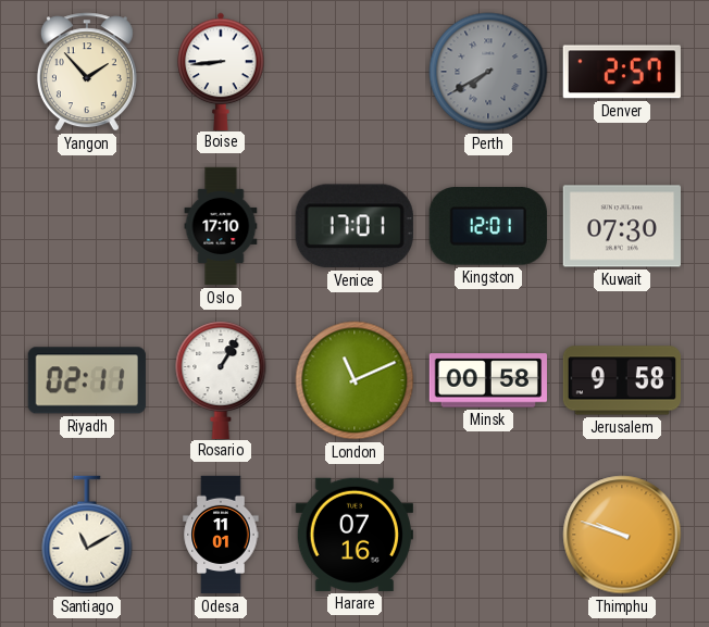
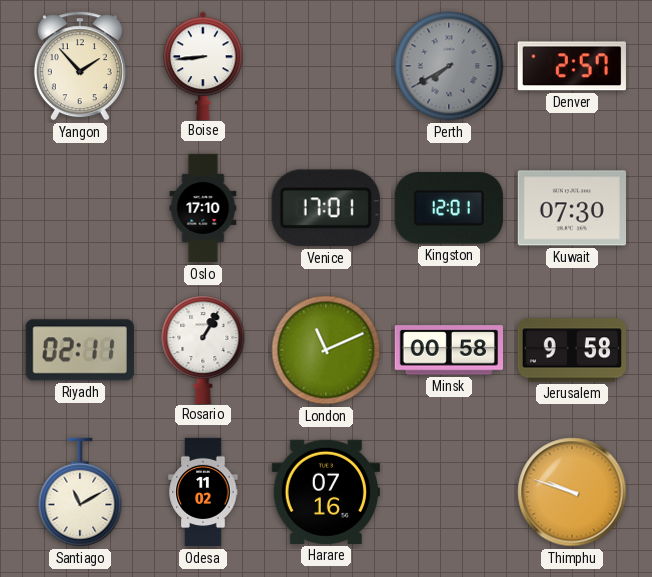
Odesa: 11:01 -> 11:02
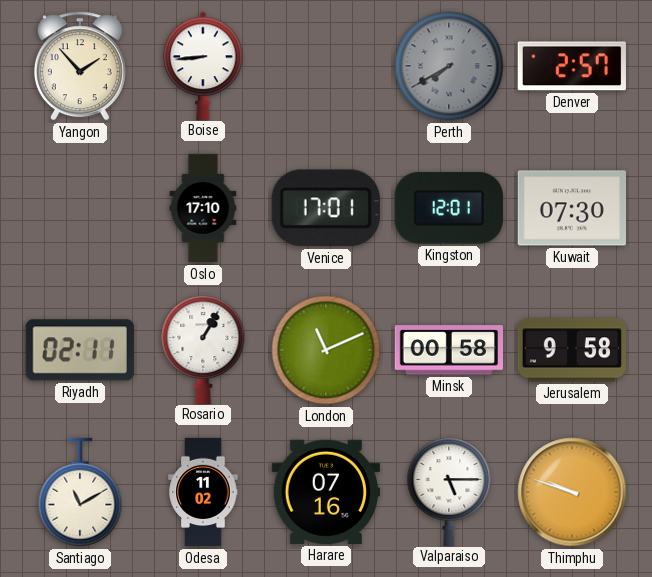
Valparaiso: none -> 5:15
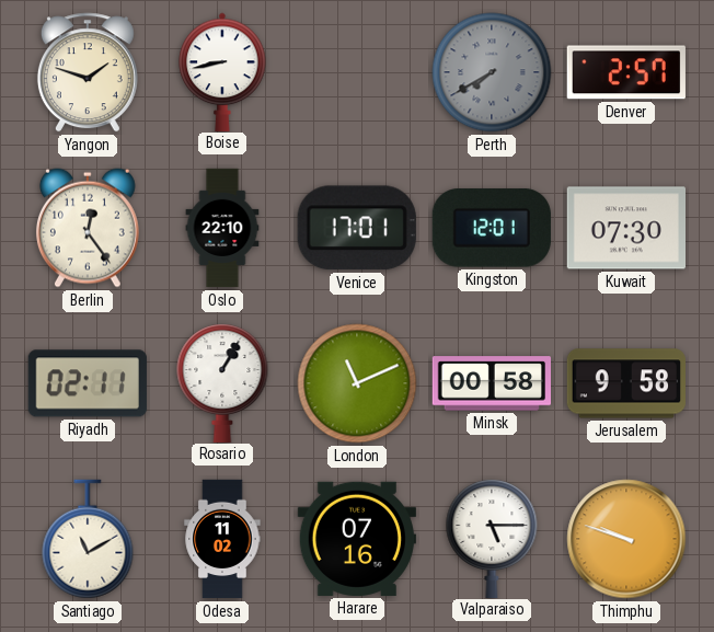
Yangon: 1:53 -> 1:48
Boise: 8:44 -> 8:43
Berlin: none -> 12:24
Oslo: 17:10 -> 22:10
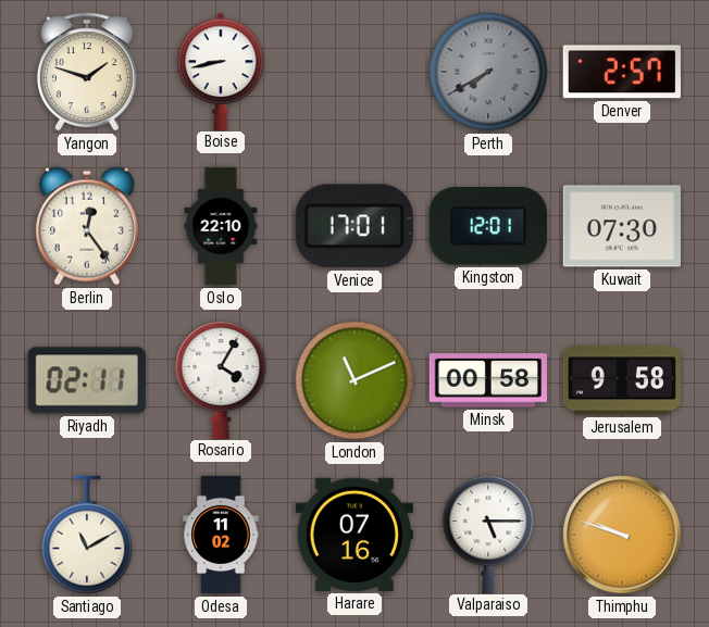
Rosario: 1:05 -> 4:05
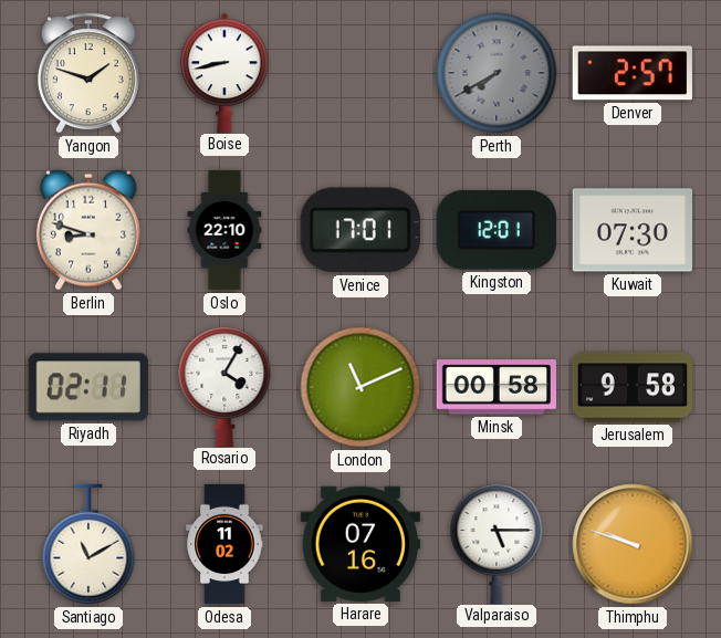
Berlin: 12:24 -> 8:48
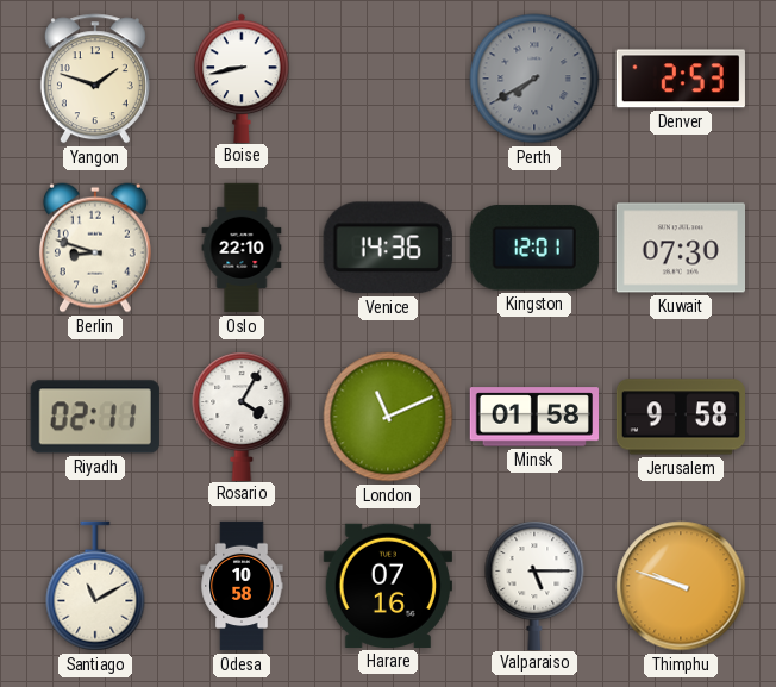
Denver: 2:57 -> 2:53
Venice: 17:01 -> 14:36
Minsk: 00:58 -> 01:58
Odesa: 11:02 -> 10:58
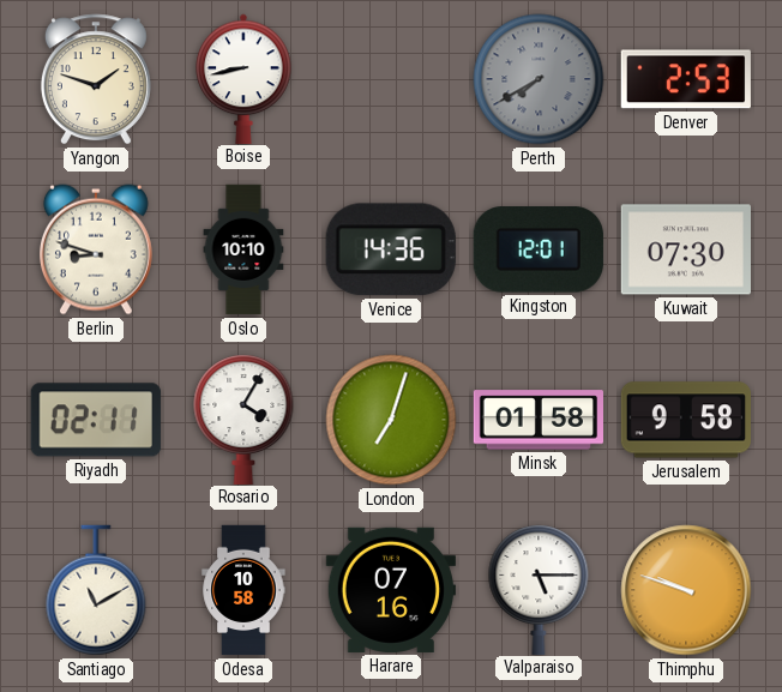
Oslo: 22:10 -> 10:10
London: 11:11 -> 7:03
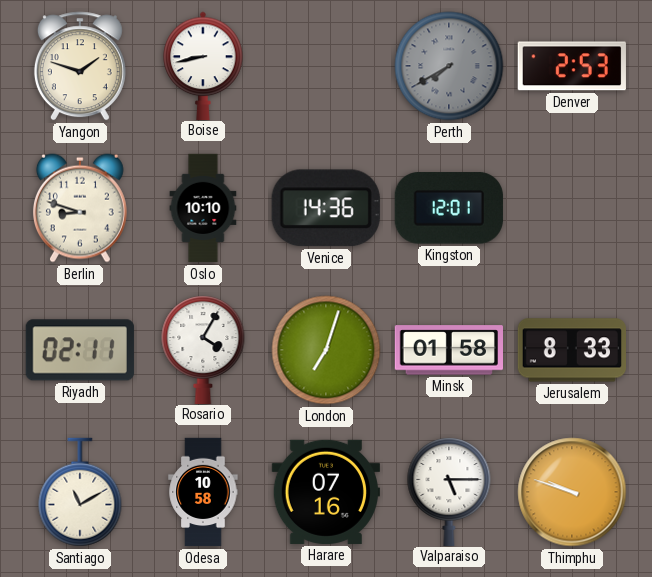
Kuwait: 07:30 -> none
Jerusalem: 9:58 -> 8:33
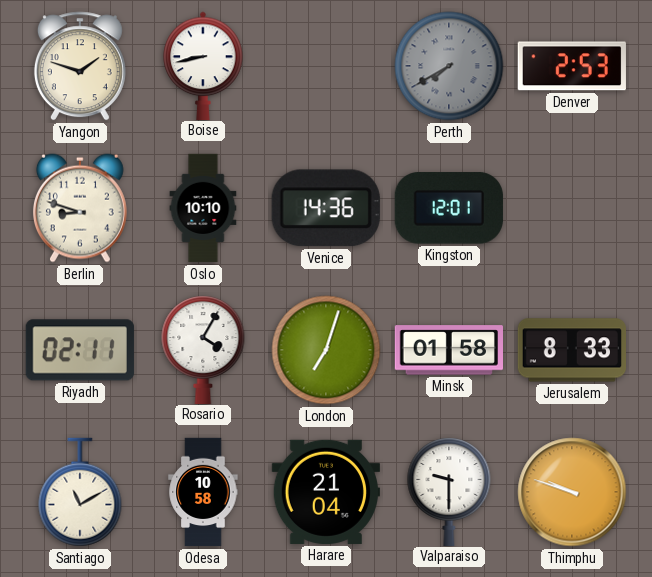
Harare: 07:16 -> 21:04
Valparaiso: 5:15 -> 9:30
